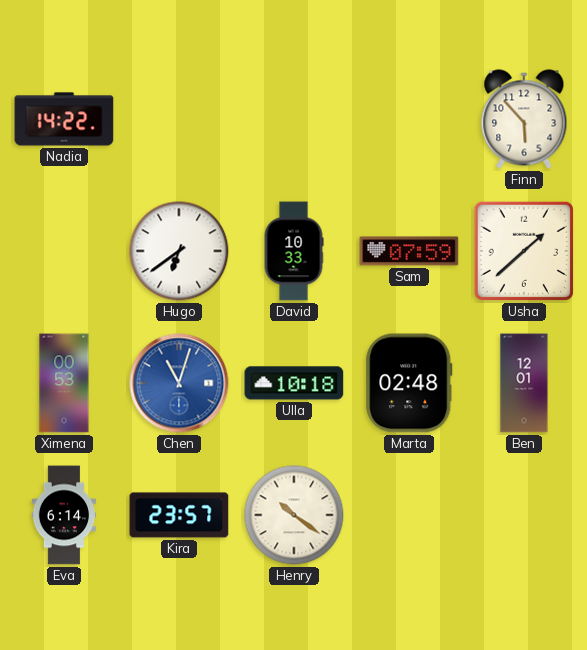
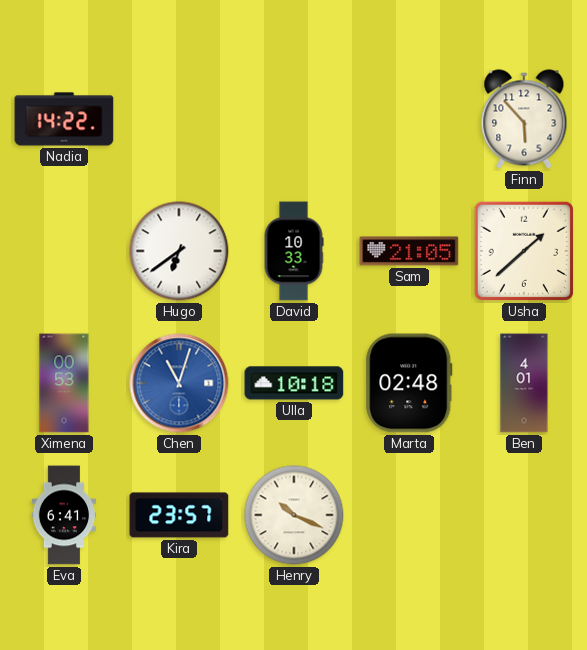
Sam: 07:59 -> 21:05
Ben: 12:01 -> 4:01
Eva: 6:14 -> 6:41
Henry: 10:21 -> 10:19
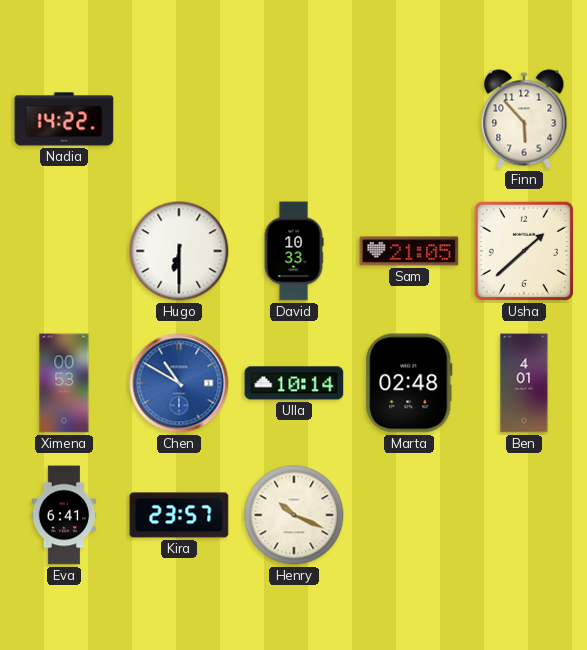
Hugo: 6:39 -> 6:30
Chen: 11:03 -> 10:50
Ulla: 10:18 -> 10:14
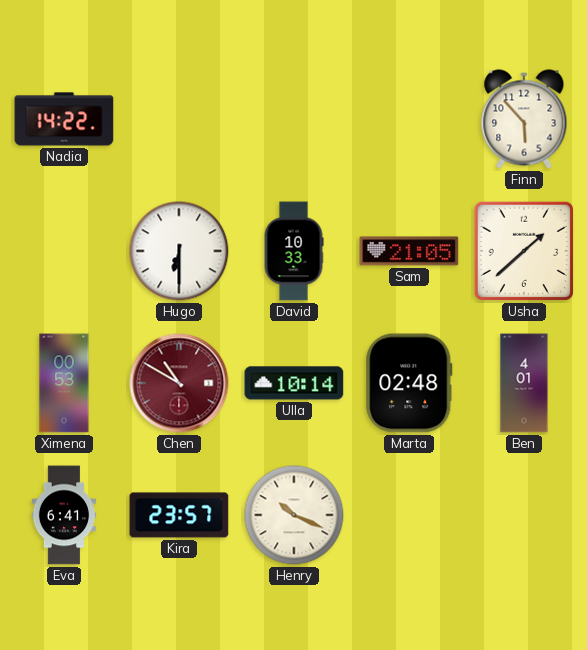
Chen dial: blue -> burgundy
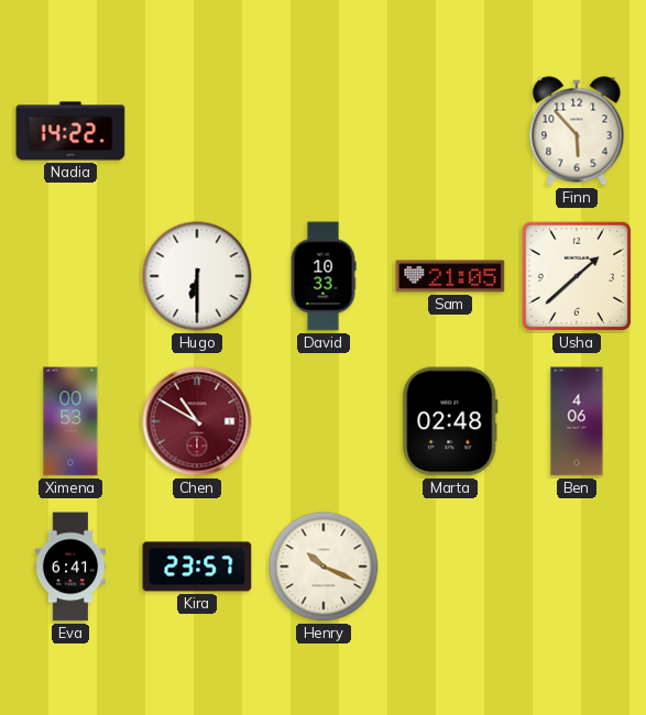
Ulla: 10:14 -> none
Ben: 4:01 -> 4:06
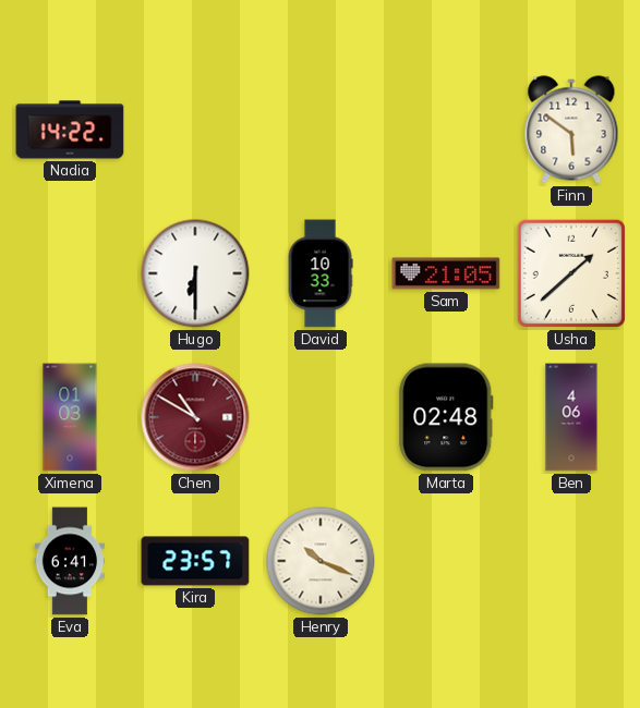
Finn: 5:53 -> 5:51
Ximena: 00:53 -> 01:03
